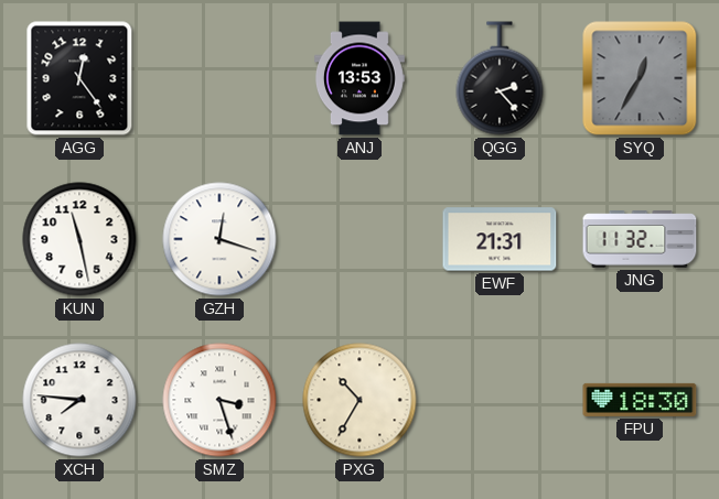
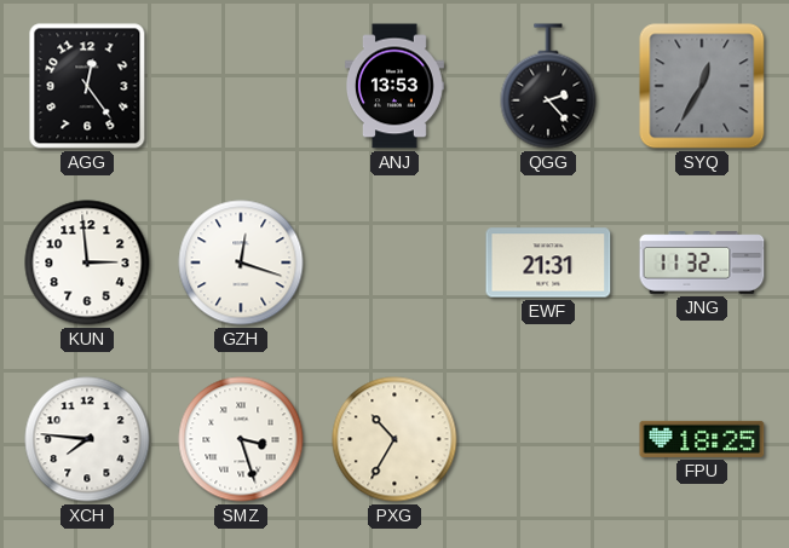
KUN: 11:28 -> 2:59
FPU: 18:30 -> 18:25
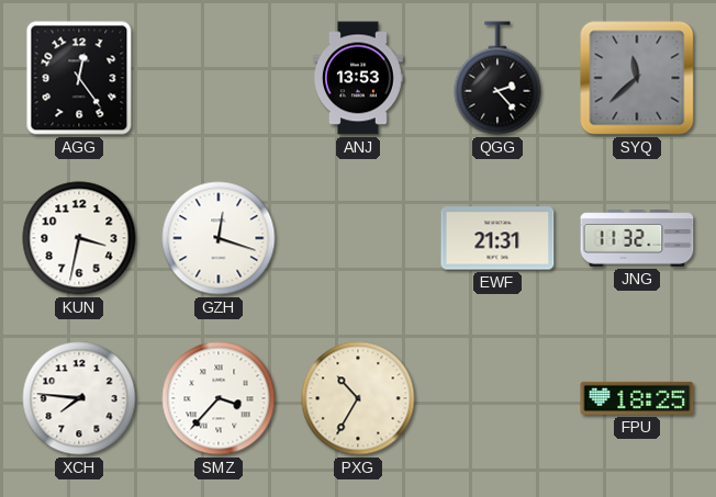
SYQ: 12:35 -> 11:38
KUN: 2:59 -> 3:32
SMZ: 3:27 -> 3:37
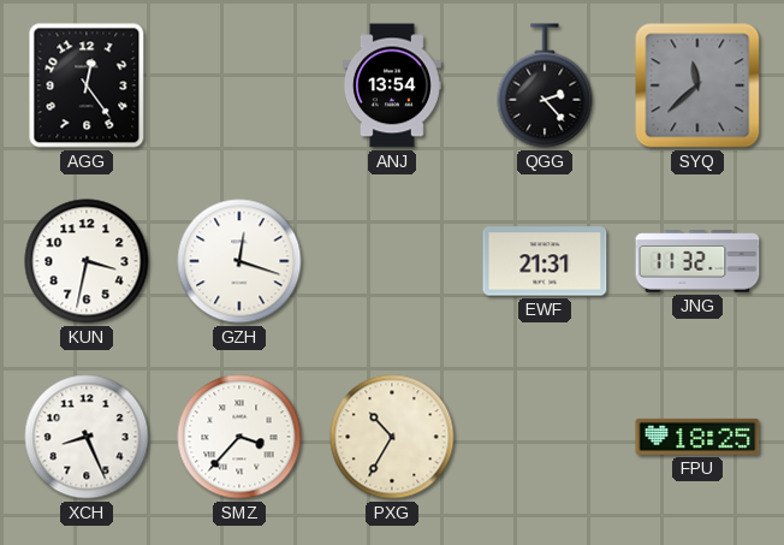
ANJ: 13:53 -> 13:54
XCH: 7:46 -> 8:26
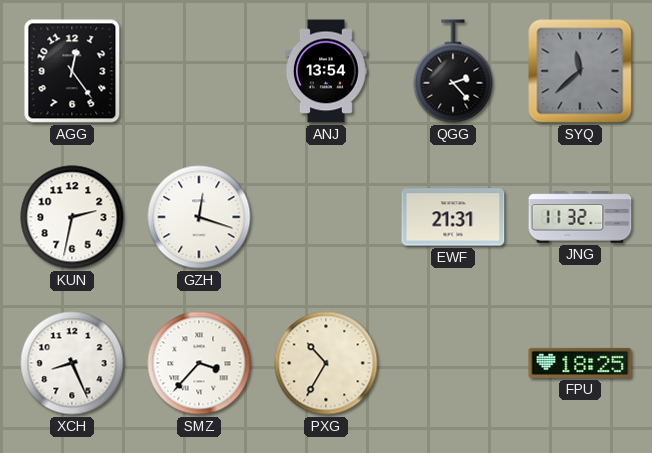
KUN: 3:32 -> 2:32
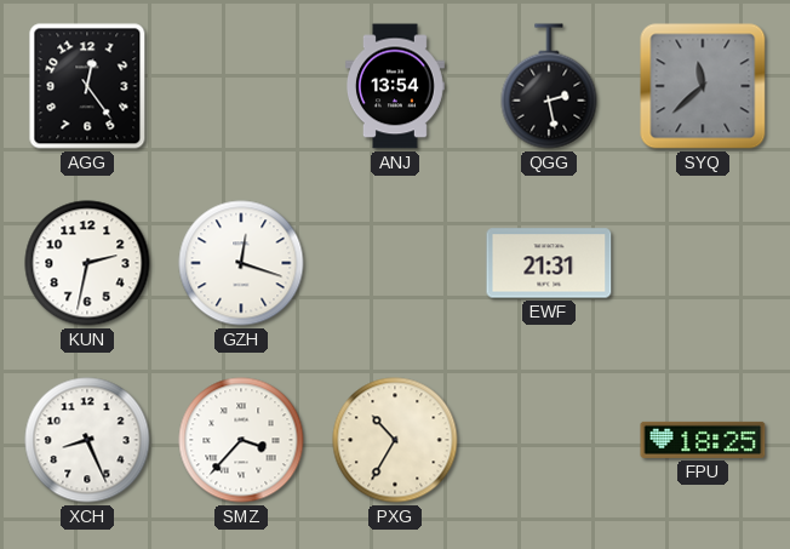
QGG: 2:23 -> 2:28
JNG: 11:32 -> none
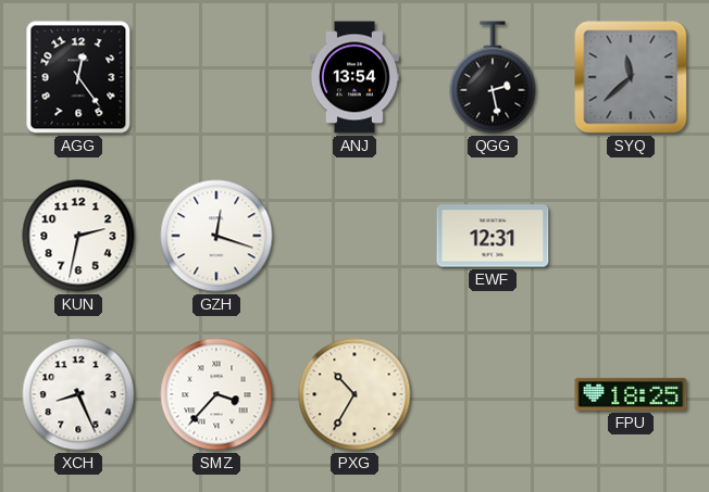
EWF: 21:31 -> 12:31
